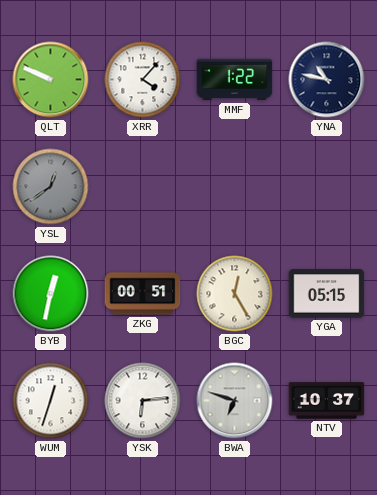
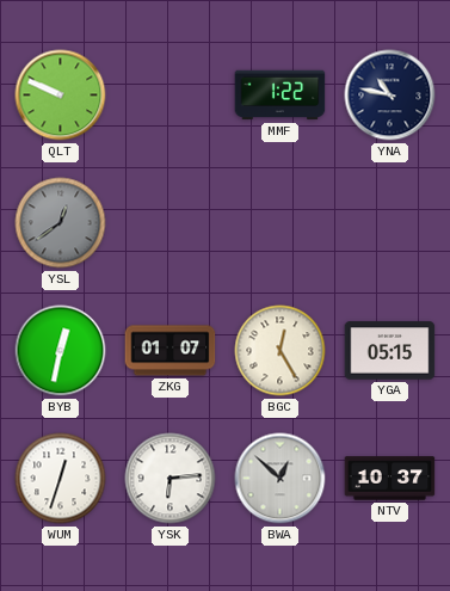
XRR: 4:07 -> none
ZKG: 00:51 -> 01:07
BWA: 6:48 -> 12:52
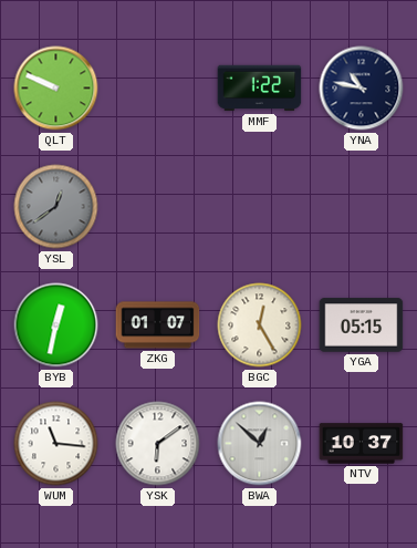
WUM: 12:33 -> 11:16
YSK: 6:14 -> 6:09
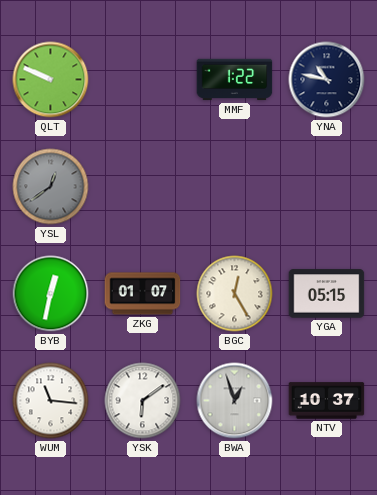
BWA: 12:52 -> 12:57
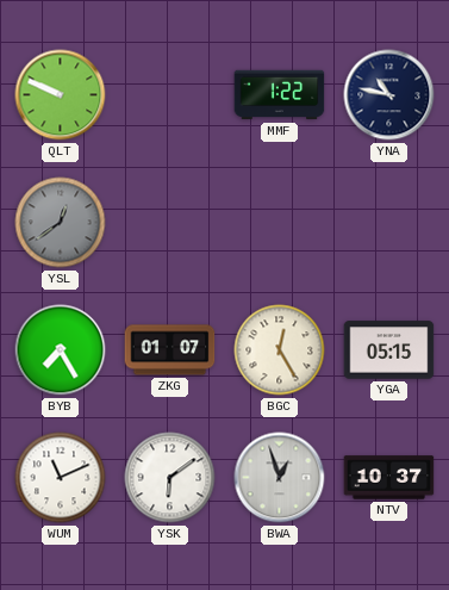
BYB: 12:32 -> 7:25
WUM: 11:16 -> 11:11
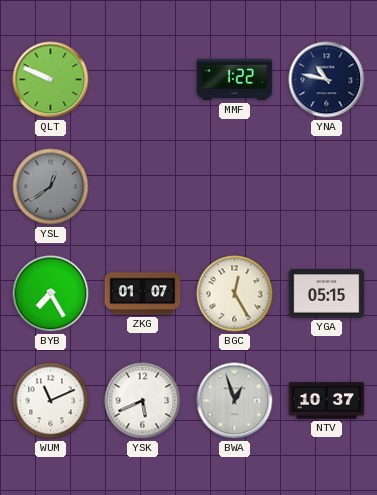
YSK: 6:09 -> 5:41
